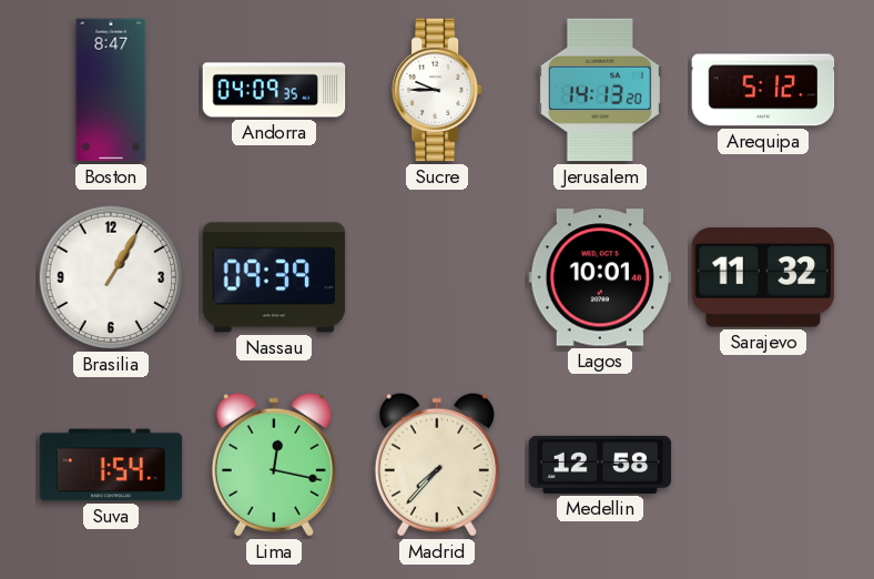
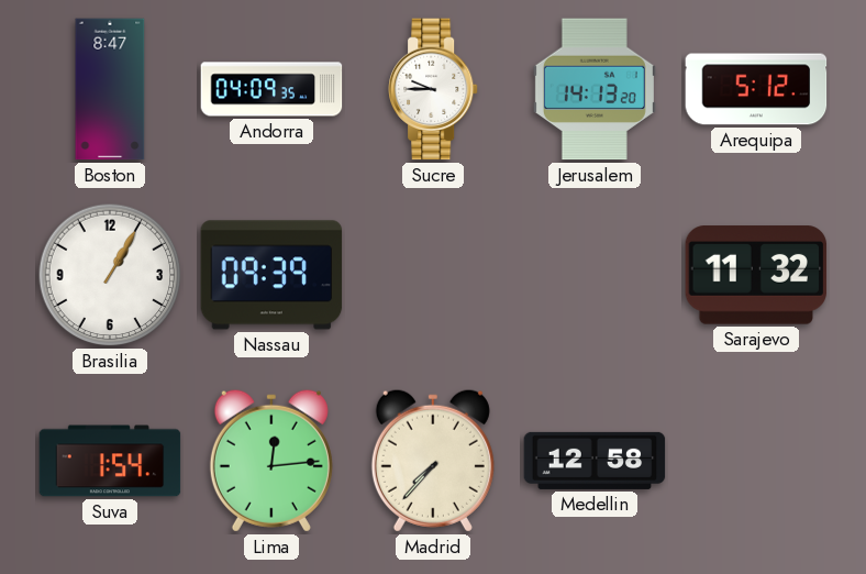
Lagos: 10:01 -> none
Lima: 12:17 -> 12:14
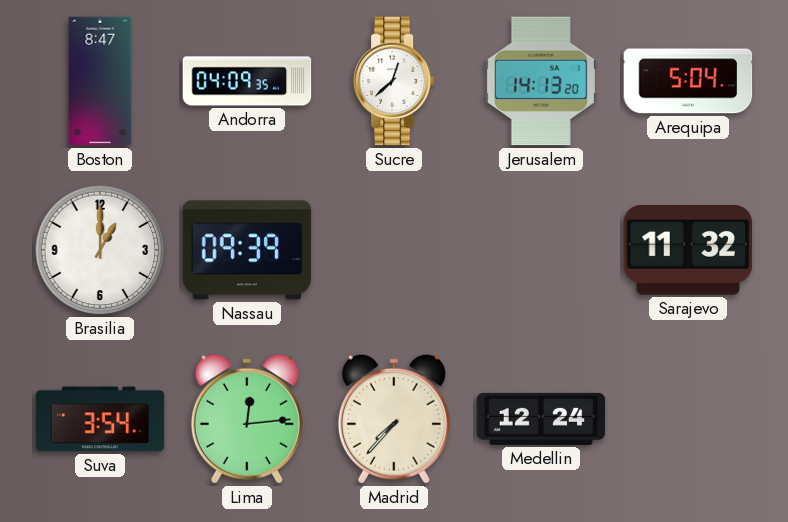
Sucre: 9:45 -> 12:38
Arequipa: 5:12 -> 5:04
Brasilia: 1:05 -> 1:00
Suva: 1:54 -> 3:54
Medellin: 12:58 -> 12:24
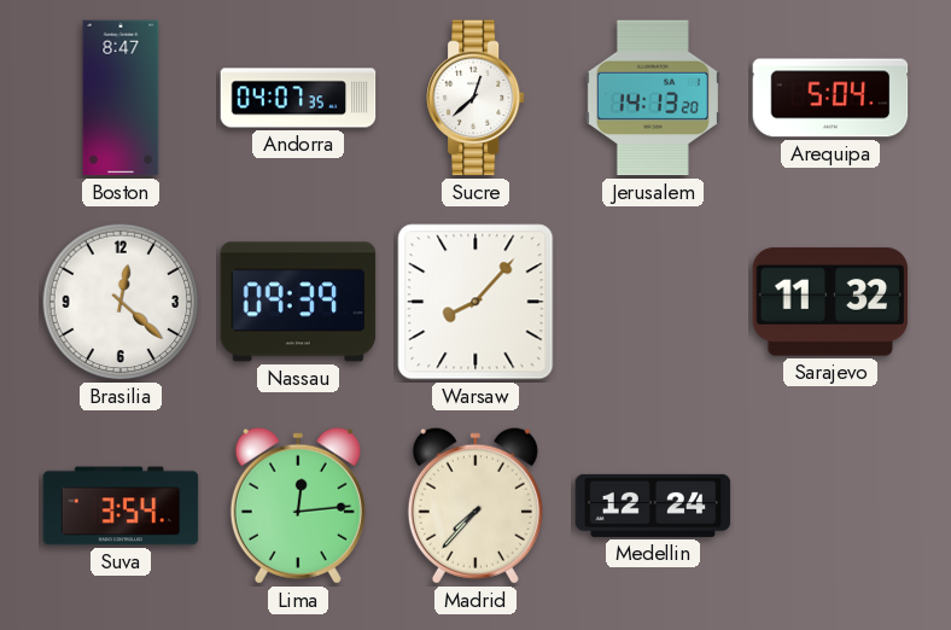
Andorra: 04:09 -> 04:07
Brasilia: 1:00 -> 12:22
Warsaw: none -> 8:07
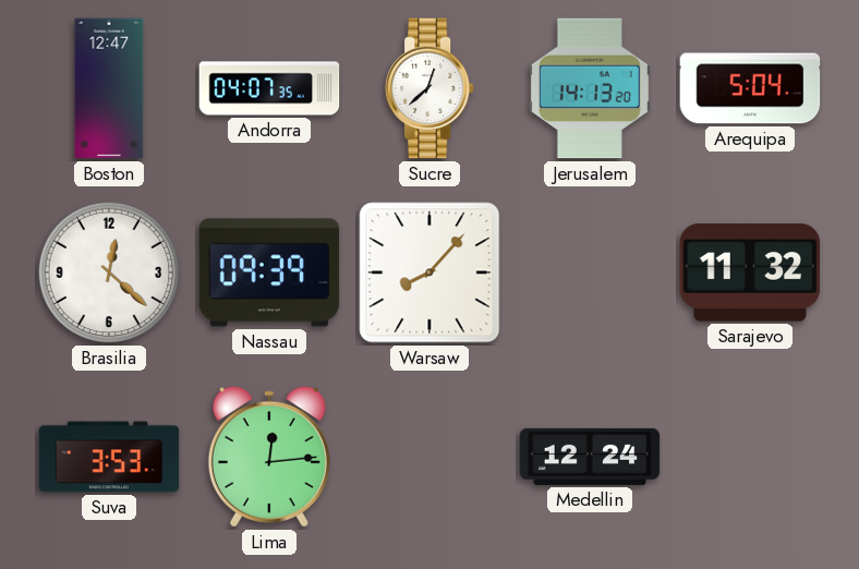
Boston: 8:47 -> 12:47
Suva: 3:54 -> 3:53
Madrid: 7:37 -> none
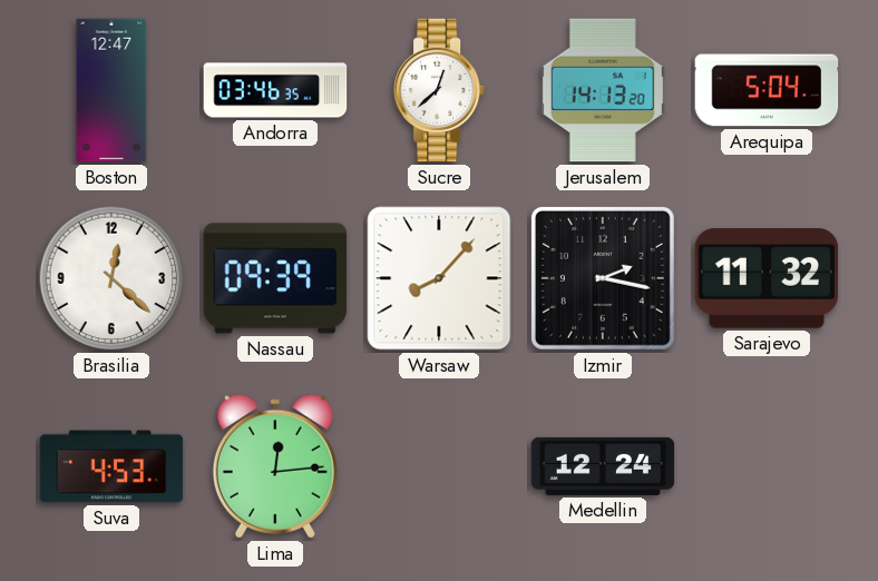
Andorra: 04:07 -> 03:46
Izmir: none -> 2:17
Suva: 3:53 -> 4:53
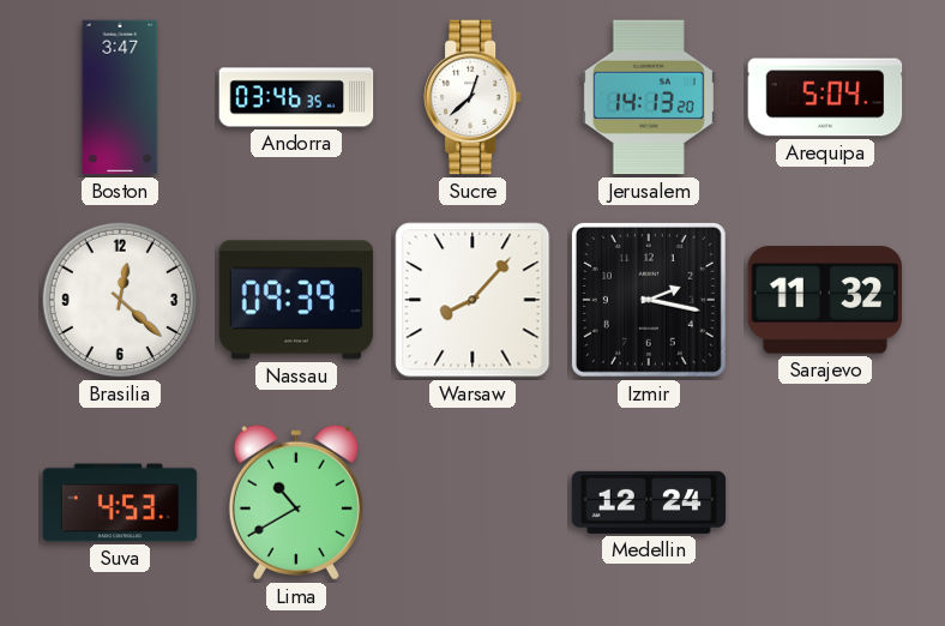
Boston: 12:47 -> 3:47
Lima: 12:14 -> 10:40
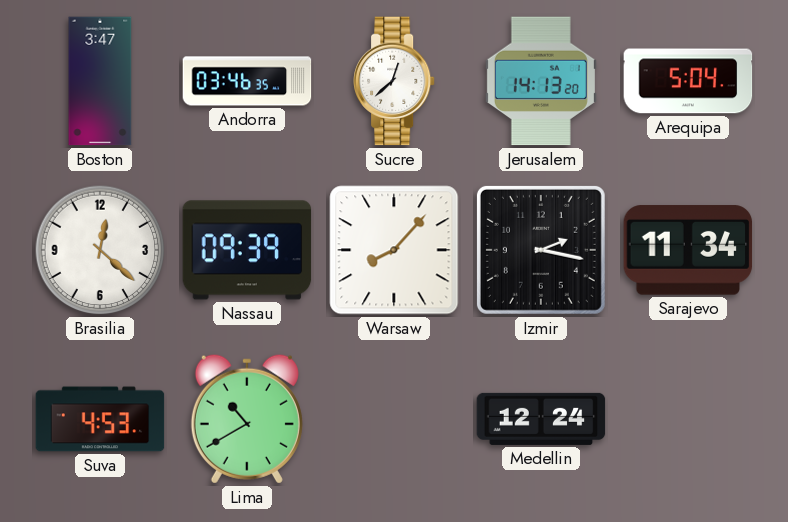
Sarajevo: 11:32 -> 11:34
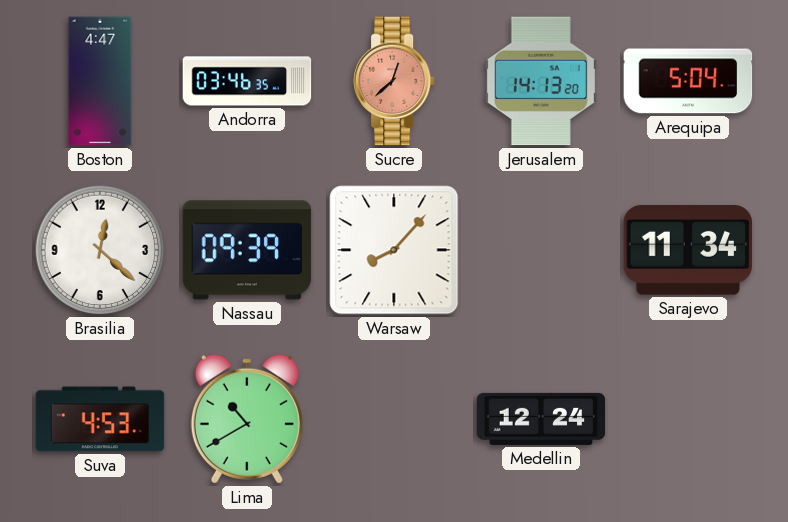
Boston: 3:47 -> 4:47
Sucre dial: white -> salmon
Izmir: 2:17 -> none
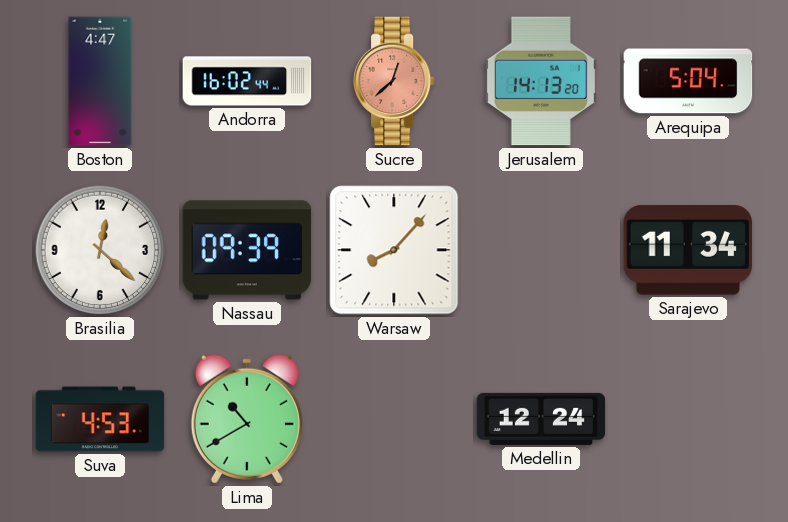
Andorra: 03:46 -> 16:02
